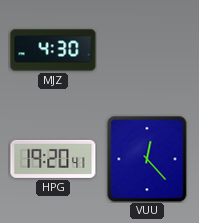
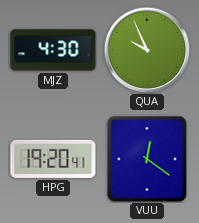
QUA: none -> 9:56
VUU: 12:23 -> 12:21
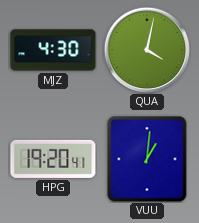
QUA: 9:56 -> 4:02
VUU: 12:21 -> 1:01
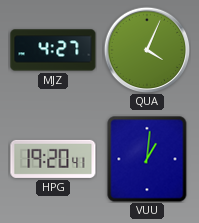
MJZ: 4:30 -> 4:27
QUA: 4:02 -> 4:04
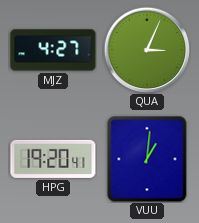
QUA: 4:04 -> 3:04
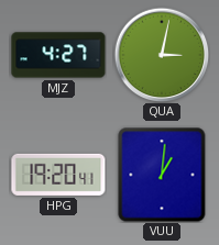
QUA: 3:04 -> 3:02
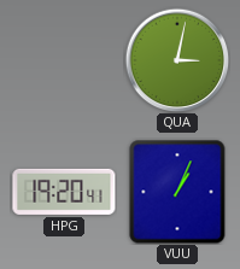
MJZ: 4:27 -> none
VUU: 1:01 -> 1:04
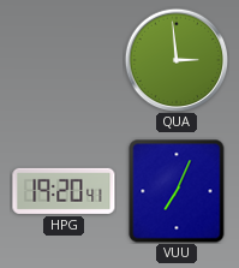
QUA: 3:02 -> 2:59
VUU: 1:04 -> 7:04
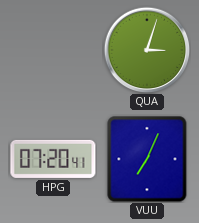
QUA: 2:59 -> 3:03
HPG: 19:20 -> 07:20
